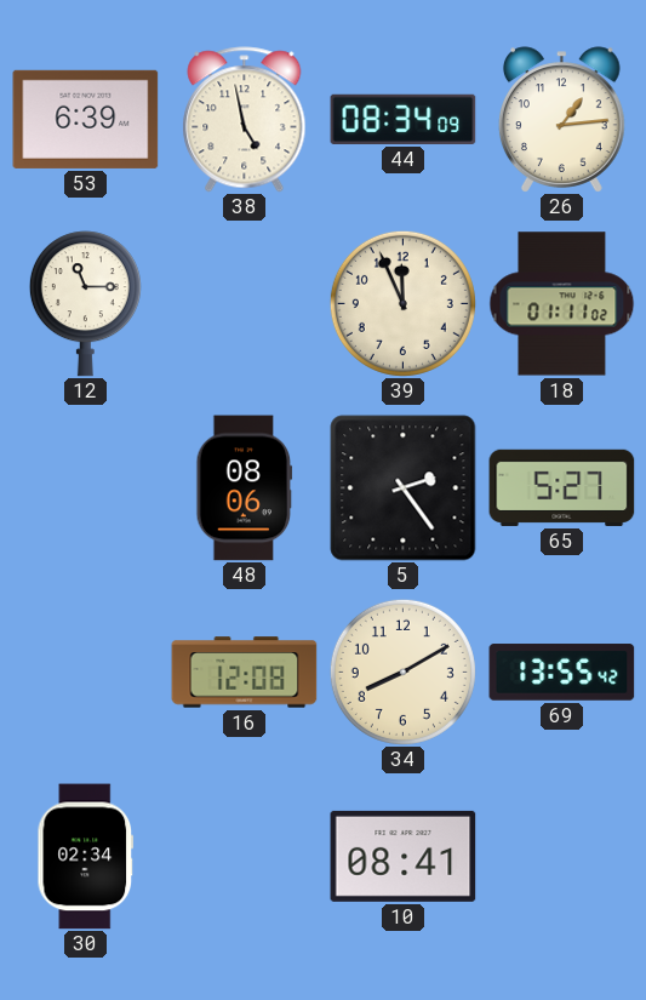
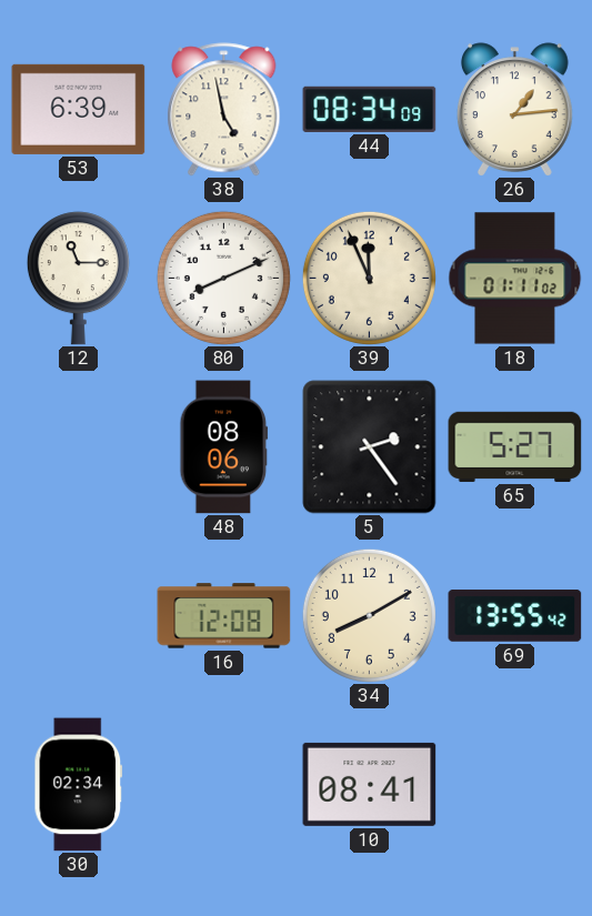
80: none -> 8:11
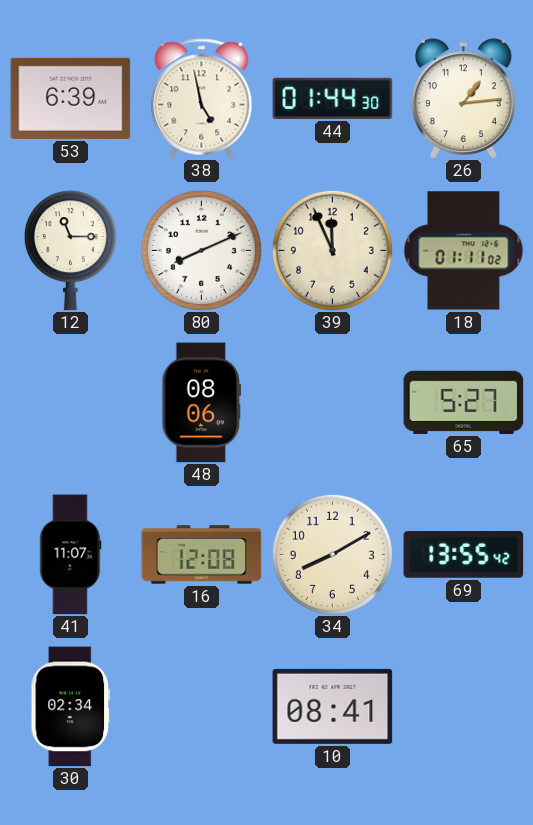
44: 08:34 -> 01:44
5: 2:24 -> none
41: none -> 11:07
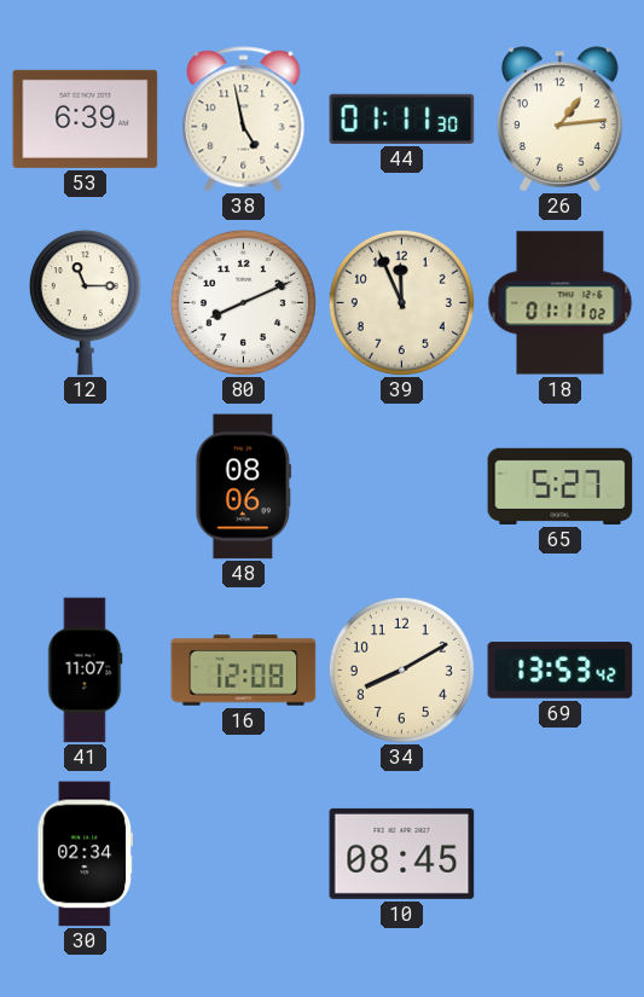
44: 01:44 -> 01:11
69: 13:55 -> 13:53
10: 08:41 -> 08:45
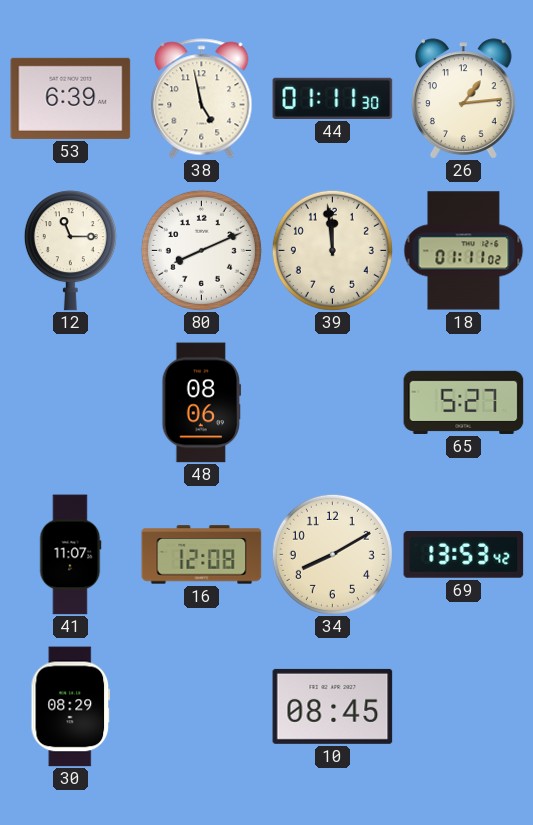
39: 11:56 -> 11:59
30: 02:34 -> 08:29
